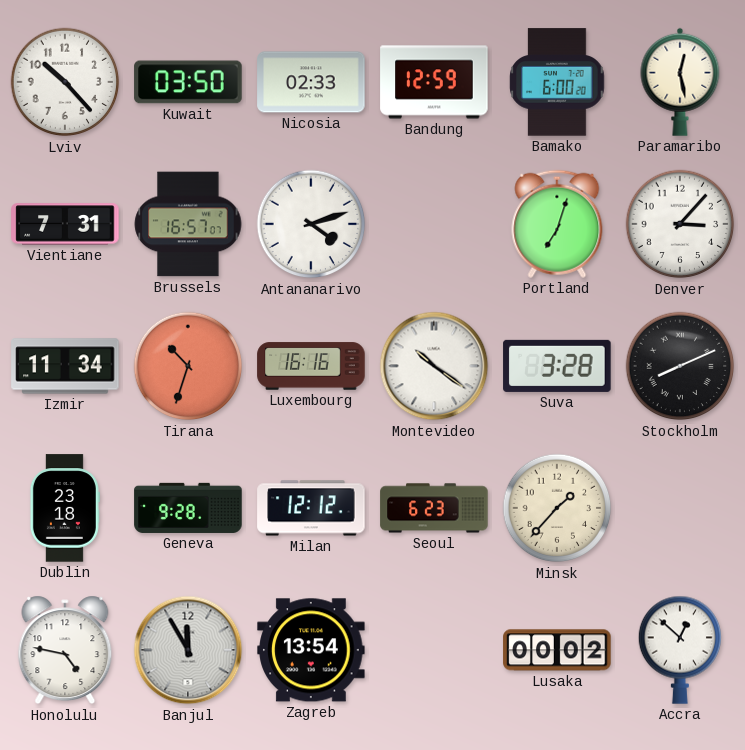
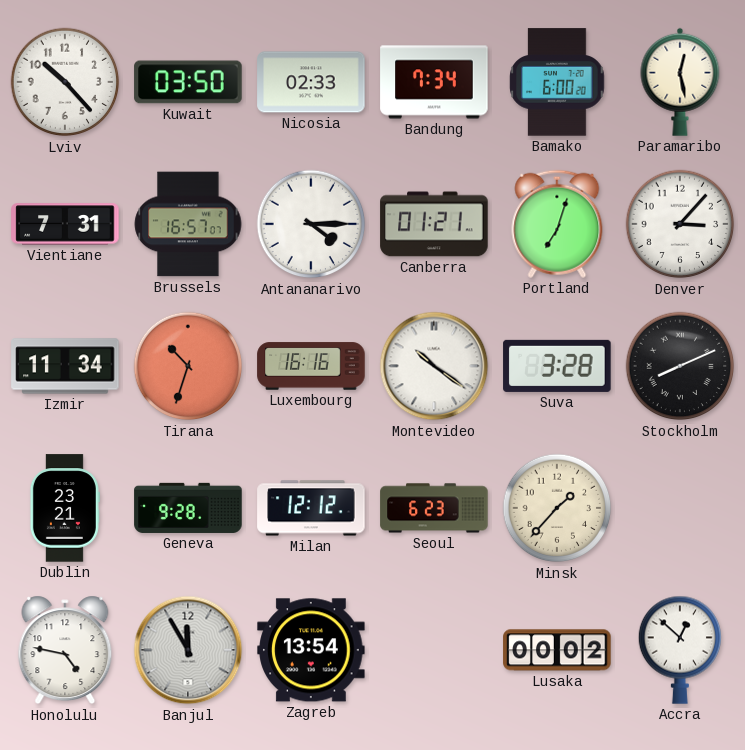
Bandung: 12:59 -> 7:34
Antananarivo: 4:12 -> 4:15
Canberra: none -> 01:21
Dublin: 23:18 -> 23:21
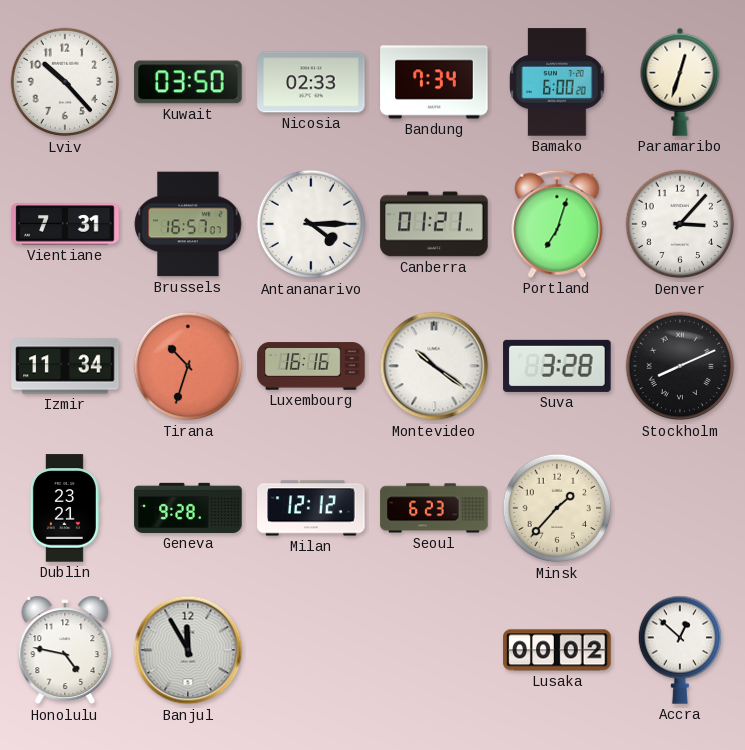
Paramaribo: 12:28 -> 12:33
Zagreb: 13:54 -> none
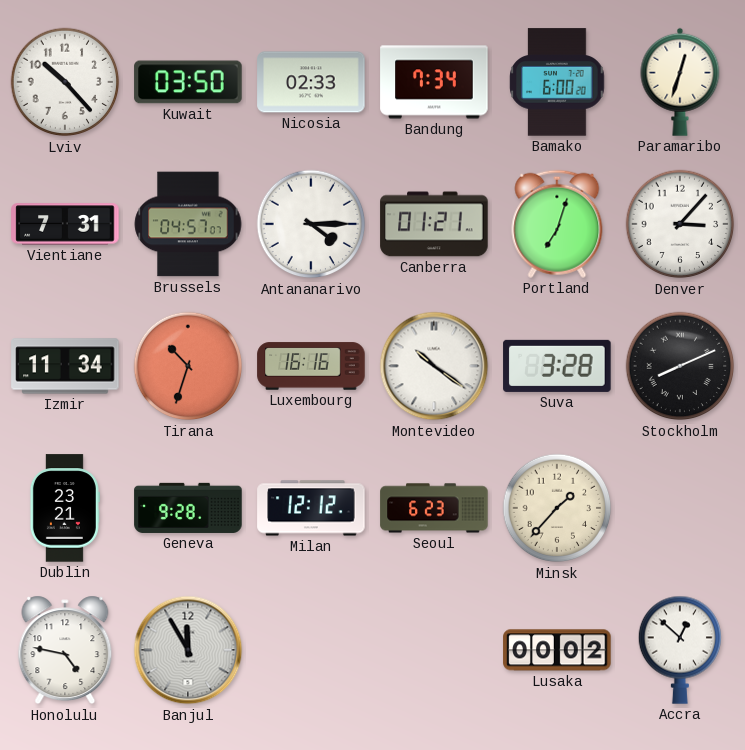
Brussels: 16:57 -> 04:57
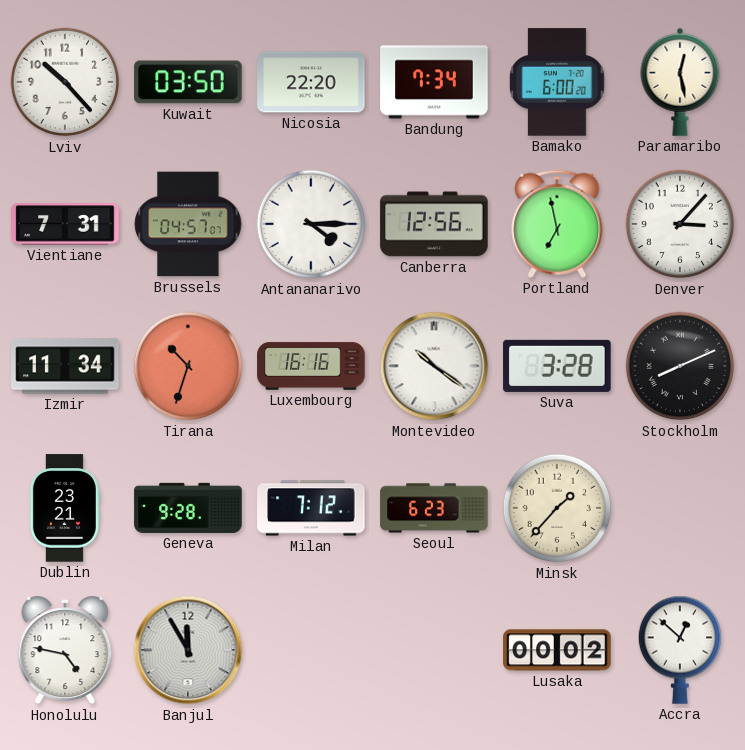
Nicosia: 02:33 -> 22:20
Paramaribo: 12:33 -> 12:28
Canberra: 01:21 -> 12:56
Portland: 7:03 -> 6:58
Milan: 12:12 -> 7:12
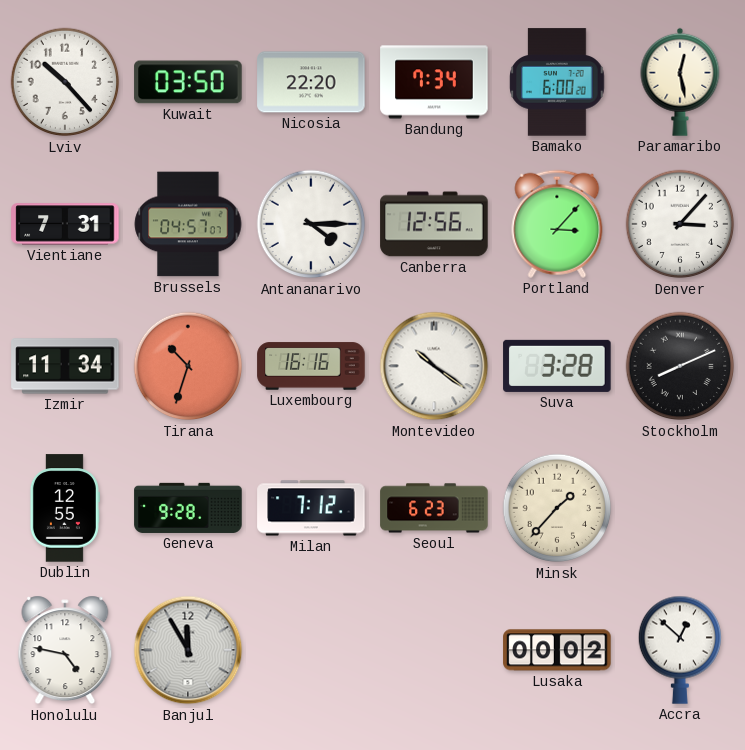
Portland: 6:58 -> 3:07
Dublin: 23:21 -> 12:55
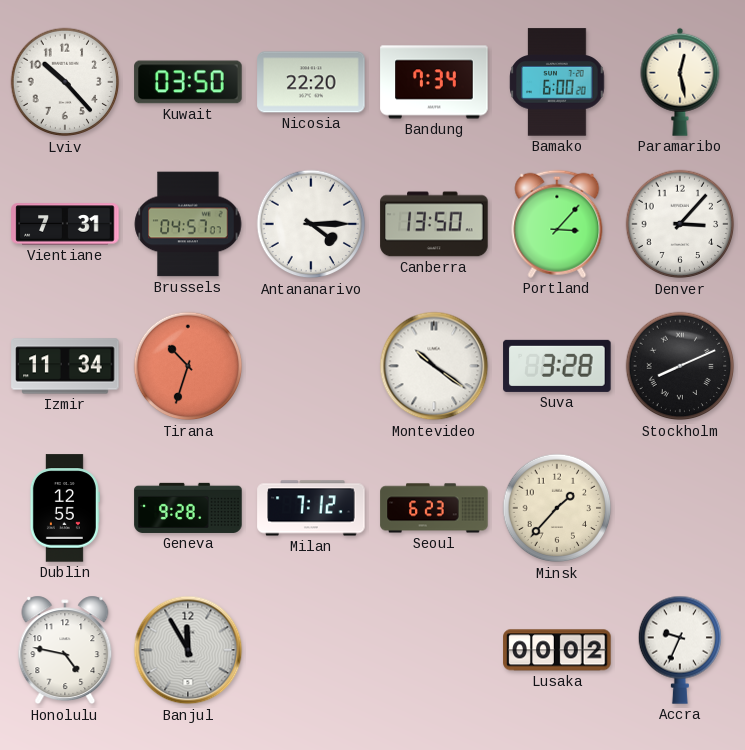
Canberra: 12:56 -> 13:50
Luxembourg: 16:16 -> none
Accra: 12:52 -> 9:34
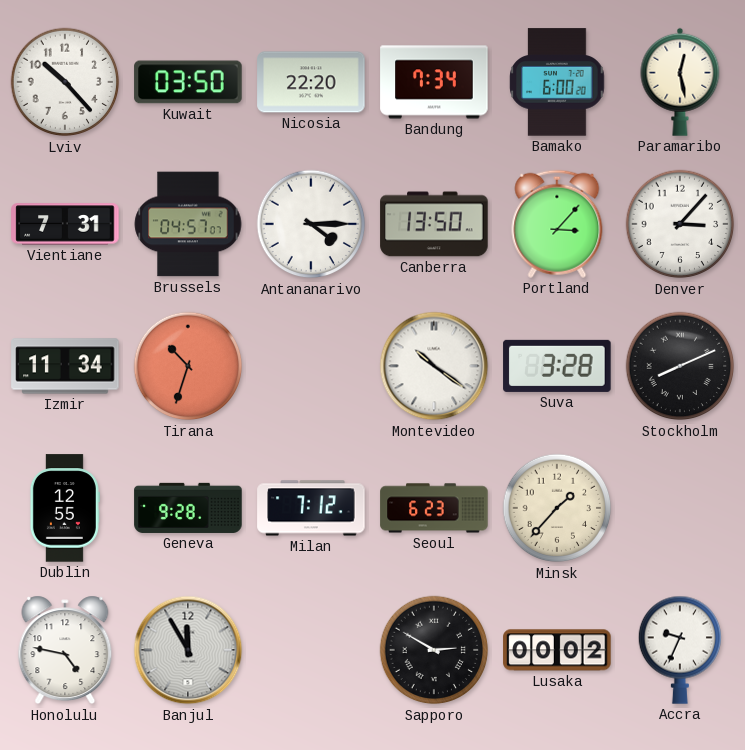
Sapporo: none -> 2:50
